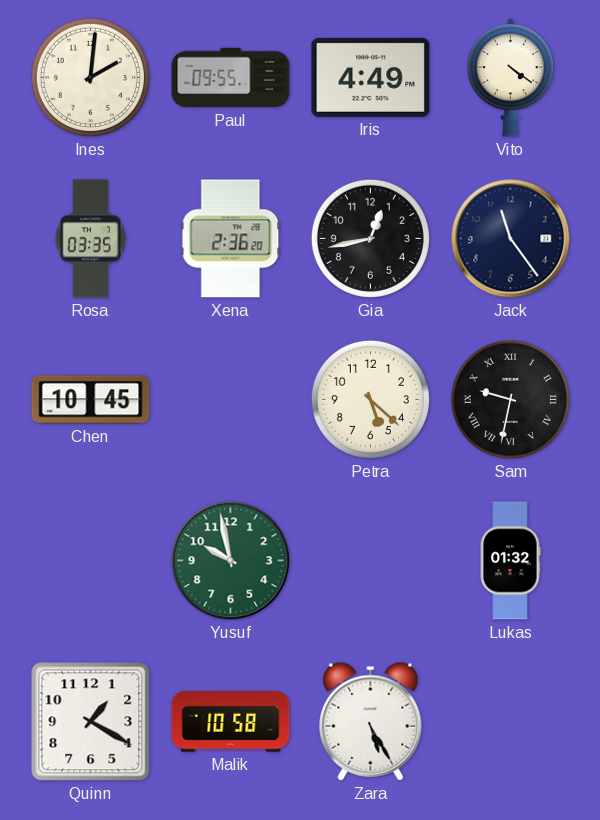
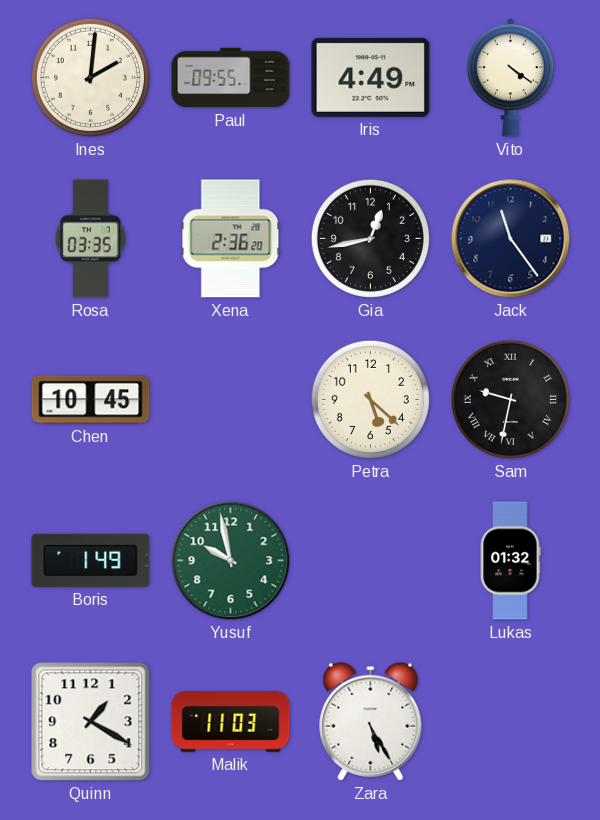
Boris: none -> 1:49
Malik: 10:58 -> 11:03
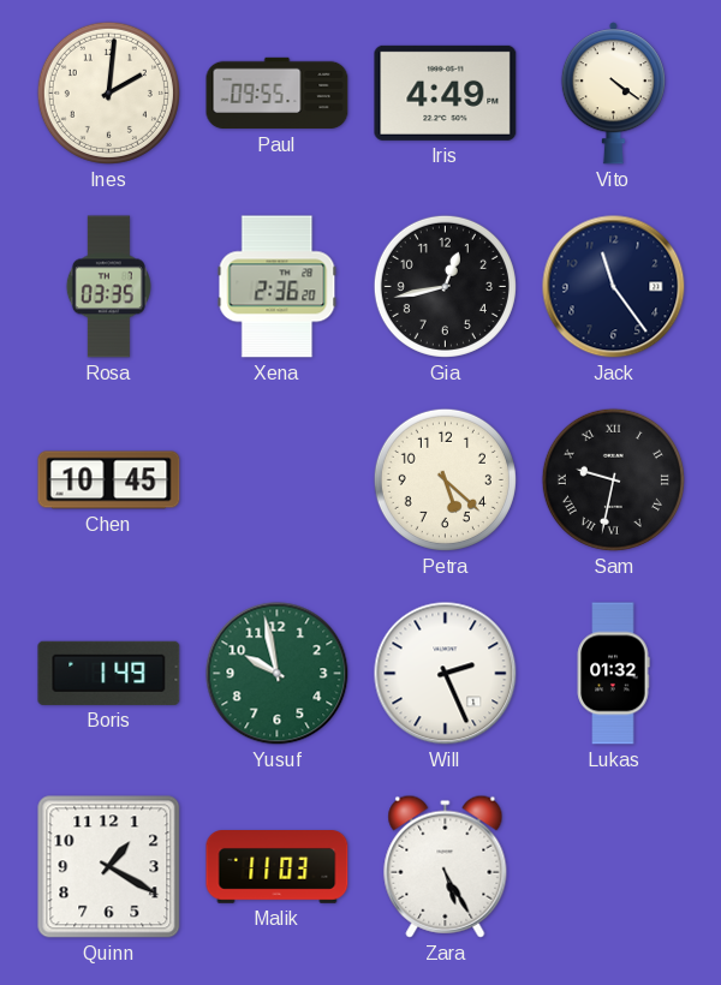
Will: none -> 2:26
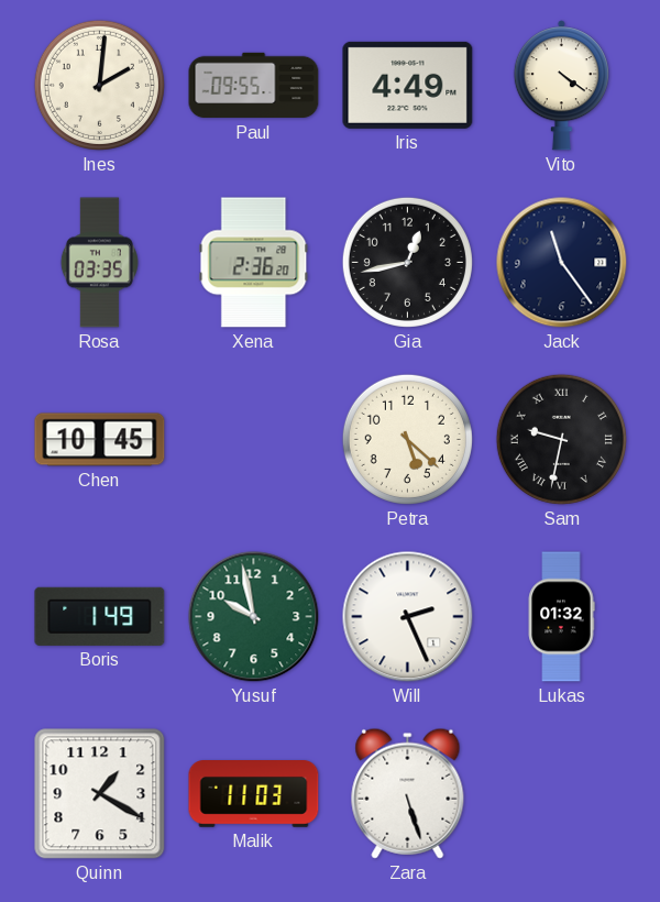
Zara: 5:25 -> 5:27
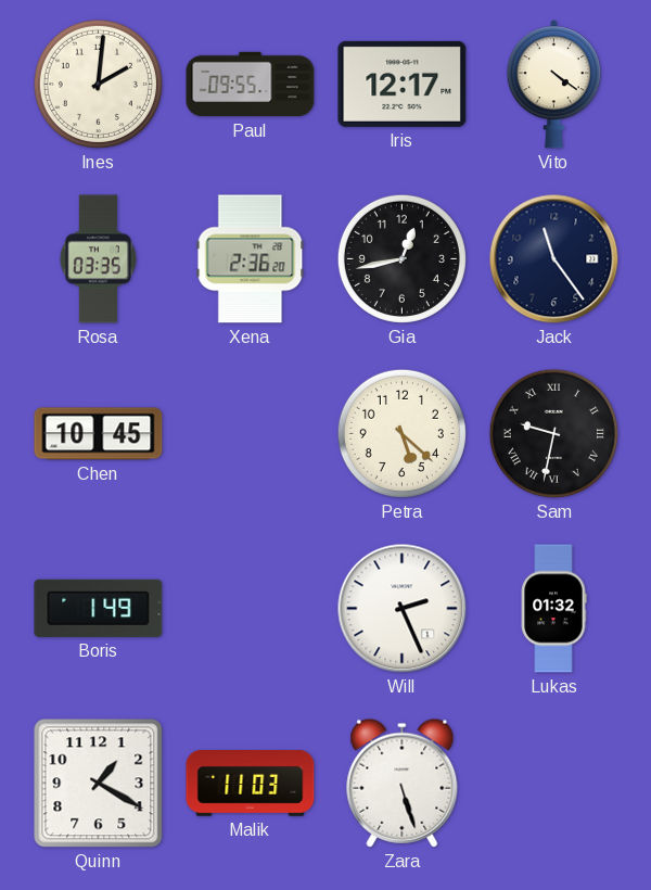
Iris: 4:49 -> 12:17
Yusuf: 9:58 -> none
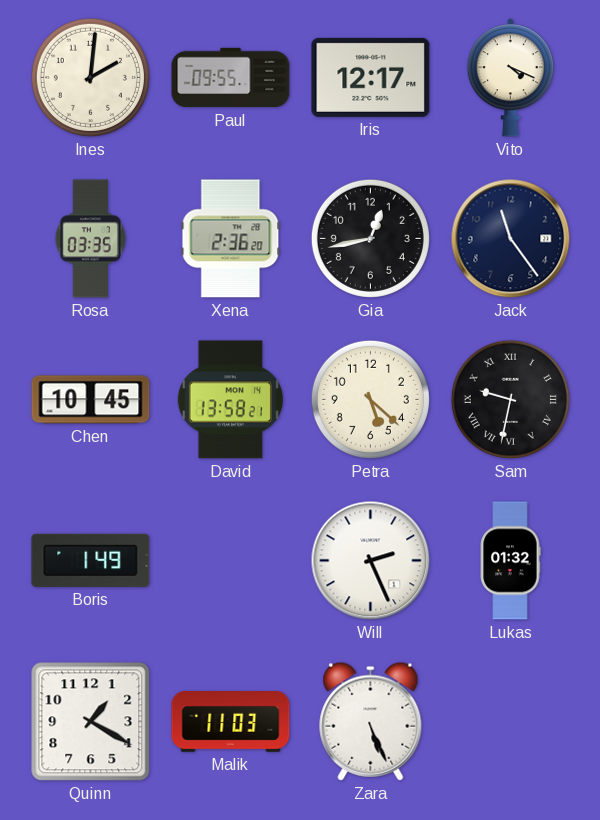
Vito: 4:21 -> 4:19
David: none -> 13:58
Zara: 5:27 -> 5:26
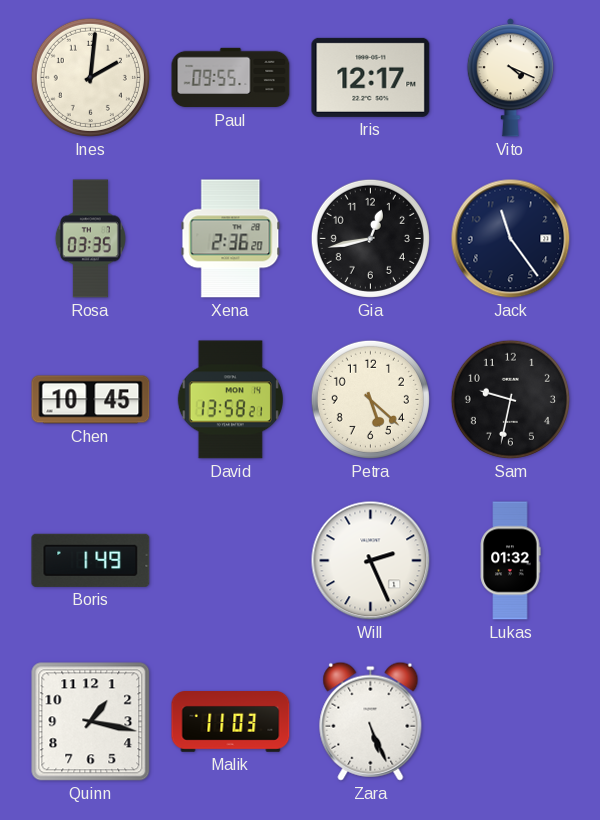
Sam numerals: Roman -> Arabic
Quinn: 1:20 -> 1:17
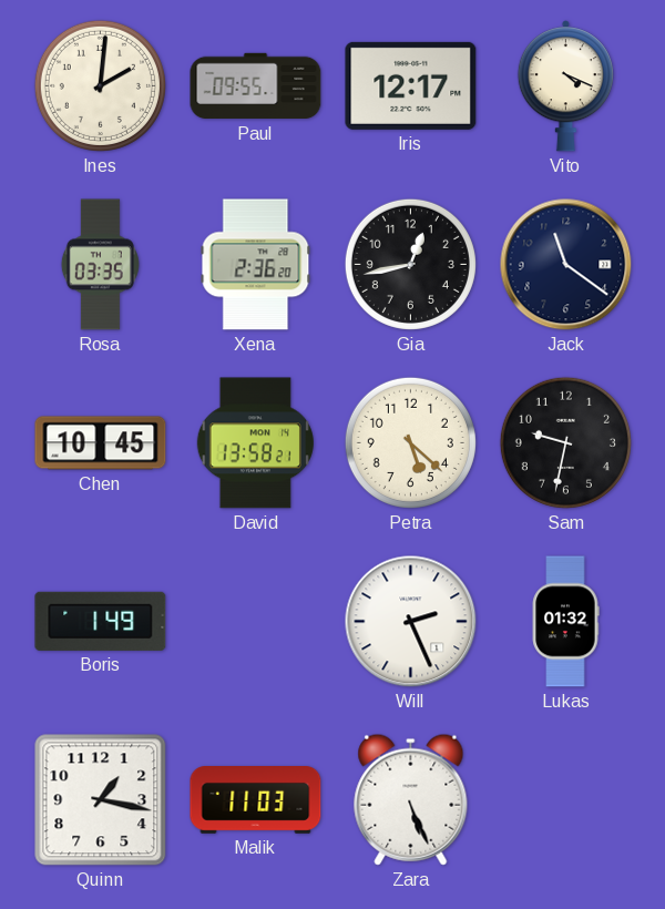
Jack: 11:24 -> 11:21
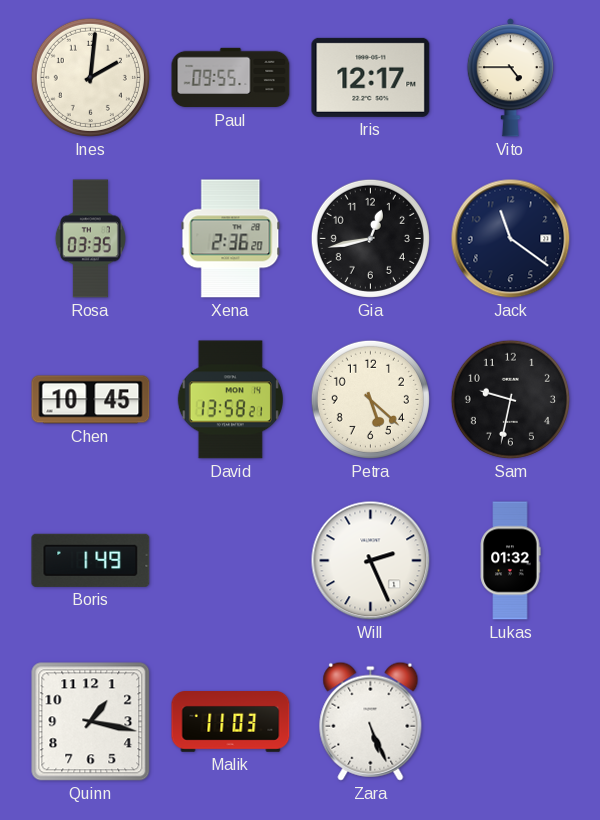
Vito: 4:19 -> 4:45
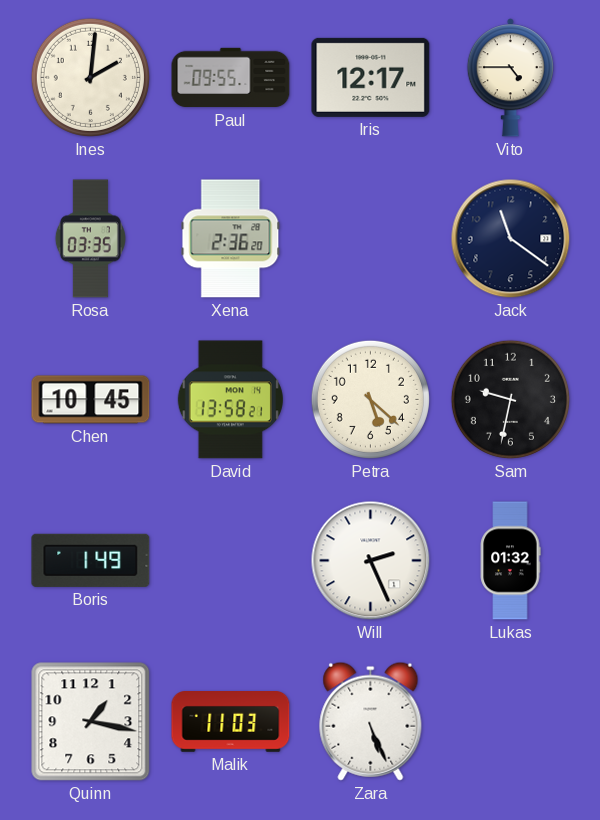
Gia: 12:43 -> none
